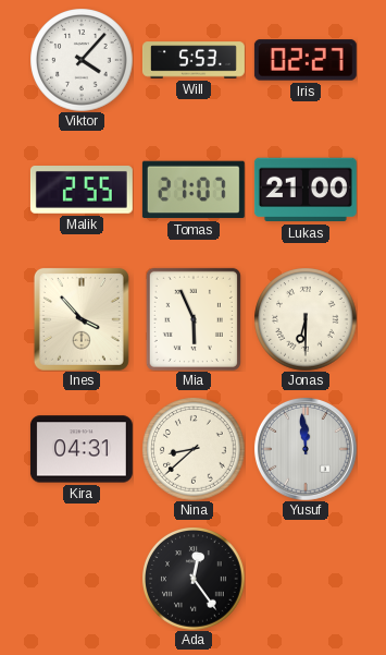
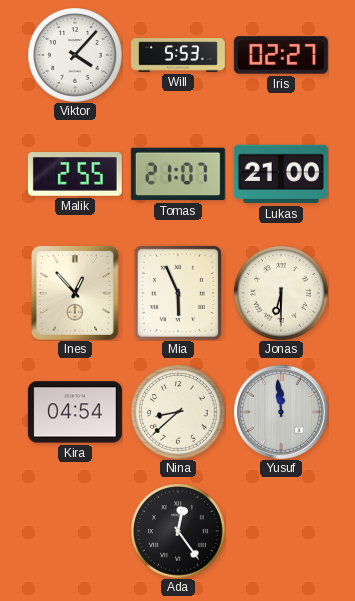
Ines: 3:53 -> 12:53
Kira: 04:31 -> 04:54
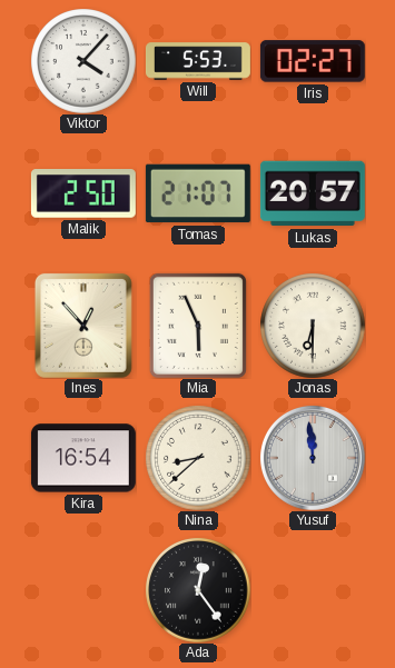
Malik: 2:55 -> 2:50
Lukas: 21:00 -> 20:57
Kira: 04:54 -> 16:54
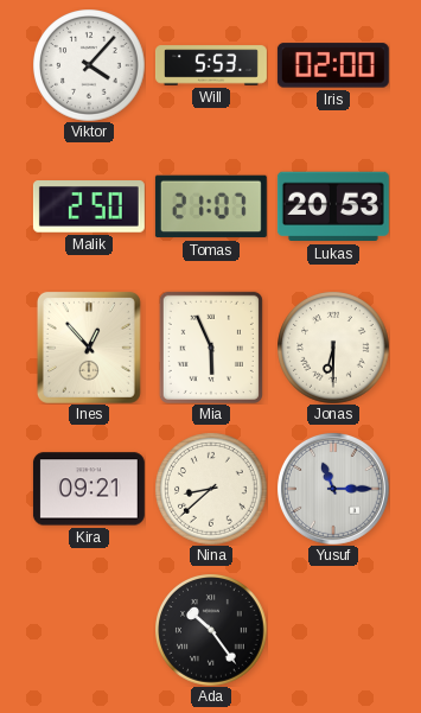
Iris: 02:27 -> 02:00
Lukas: 20:57 -> 20:53
Kira: 16:54 -> 09:21
Yusuf: 11:59 -> 11:15
Ada: 12:24 -> 10:24
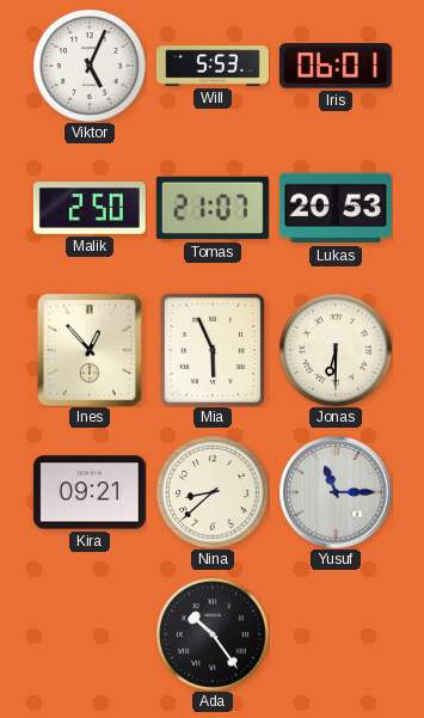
Viktor: 4:07 -> 5:04
Iris: 02:00 -> 06:01
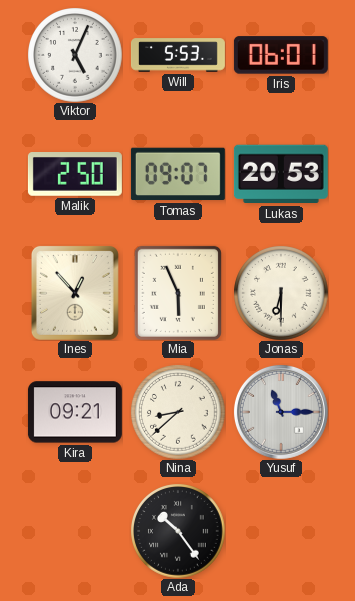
Tomas: 21:07 -> 09:07
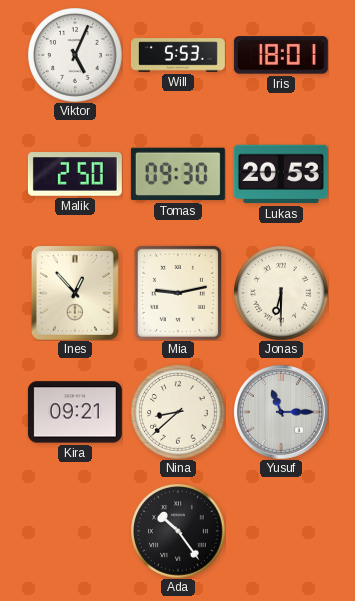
Iris: 06:01 -> 18:01
Tomas: 09:07 -> 09:30
Mia: 5:56 -> 9:13
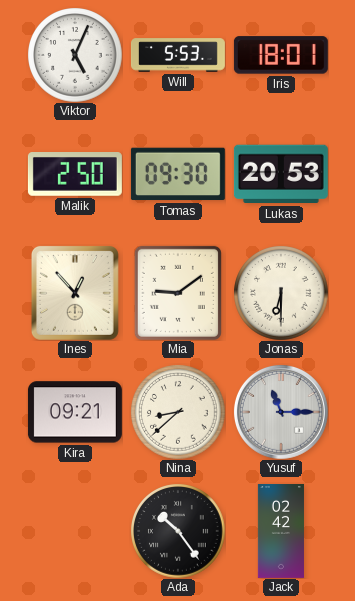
Mia: 9:13 -> 9:09
Jack: none -> 02:42
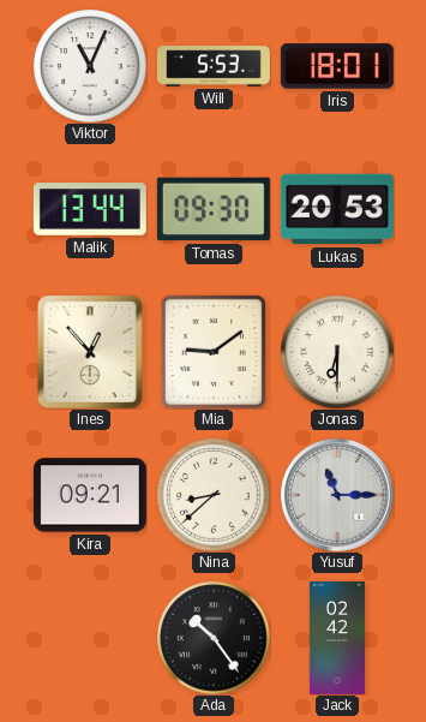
Viktor: 5:04 -> 11:04
Malik: 2:50 -> 13:44
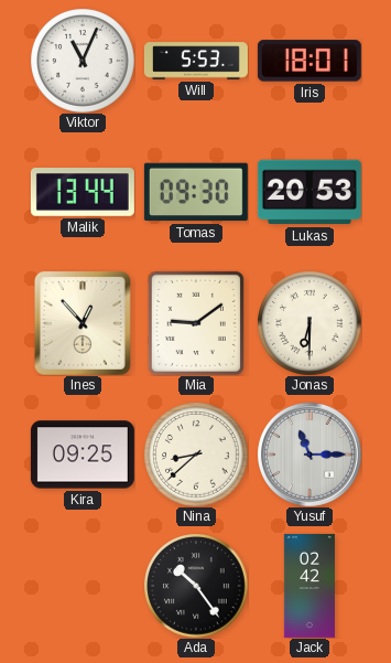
Kira: 09:21 -> 09:25
